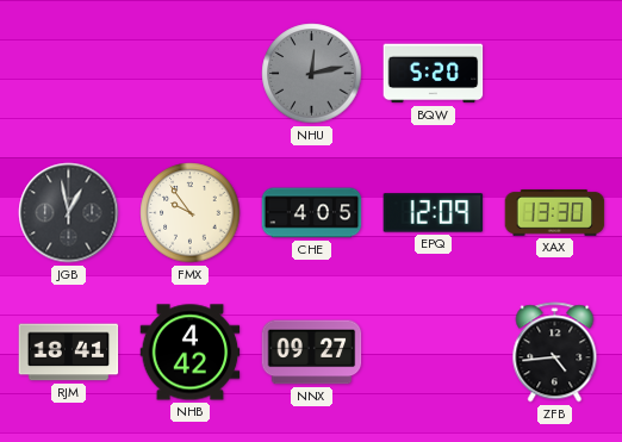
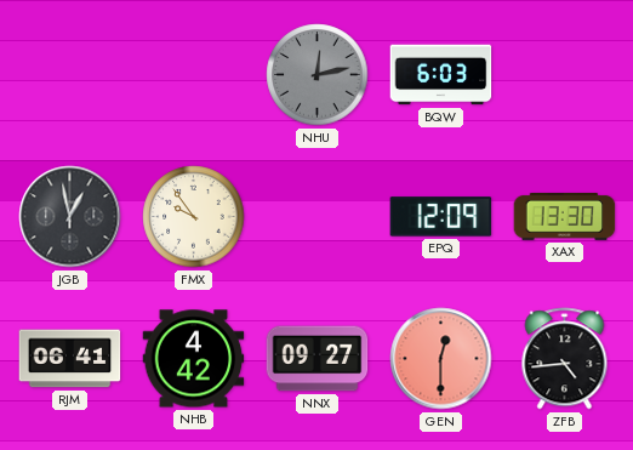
BQW: 5:20 -> 6:03
CHE: 4:05 -> none
RJM: 18:41 -> 06:41
GEN: none -> 12:30
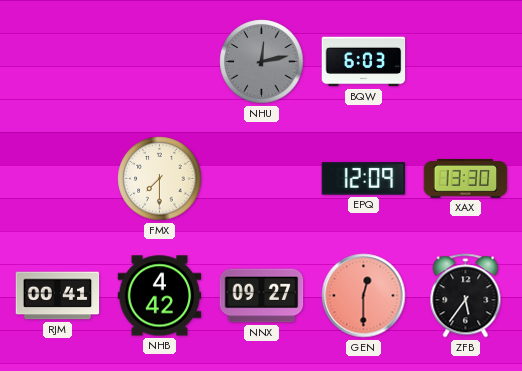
JGB: 12:58 -> none
FMX: 9:54 -> 7:30
RJM: 06:41 -> 00:41
ZFB: 4:44 -> 5:36
